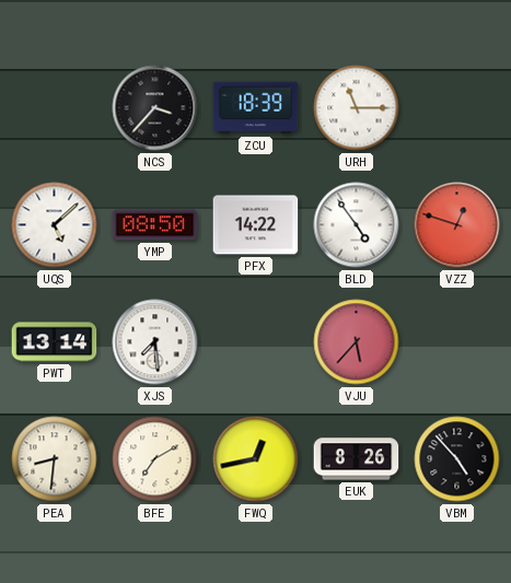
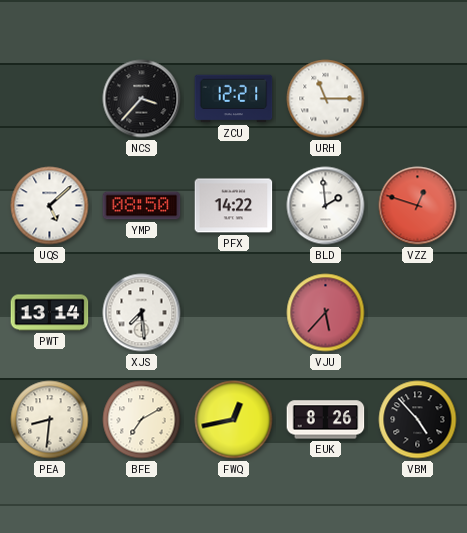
ZCU: 18:39 -> 12:21
BLD: 4:54 -> 1:59
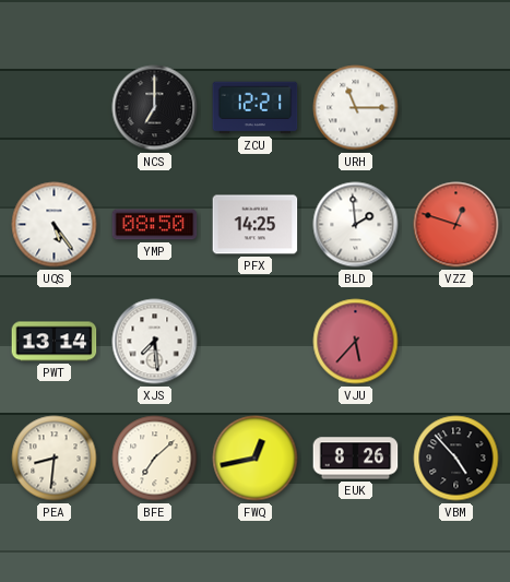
NCS: 3:37 -> 7:00
UQS: 5:08 -> 5:24
PFX: 14:22 -> 14:25
BFE: 7:10 -> 7:08
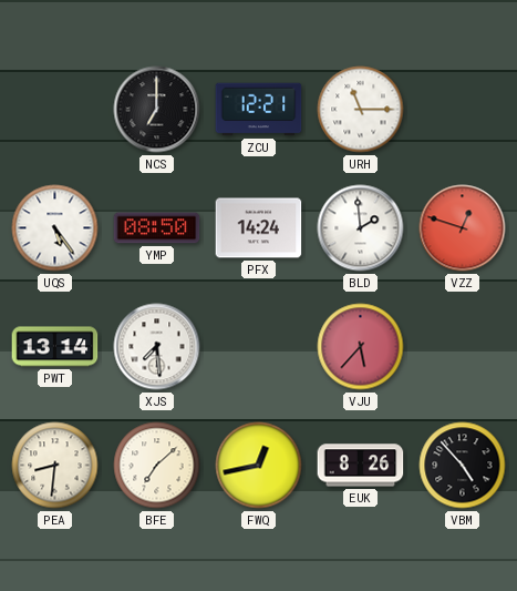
PFX: 14:25 -> 14:24
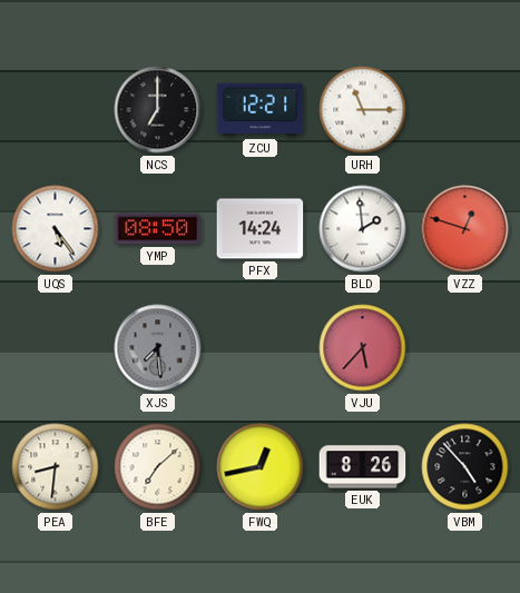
PWT: 13:14 -> none
XJS dial: white -> grey
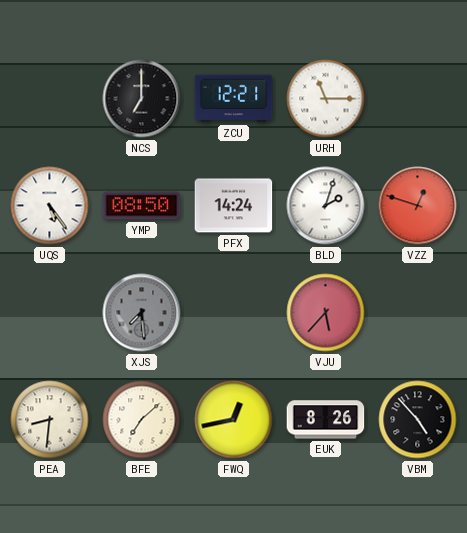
BLD: 1:59 -> 2:03
